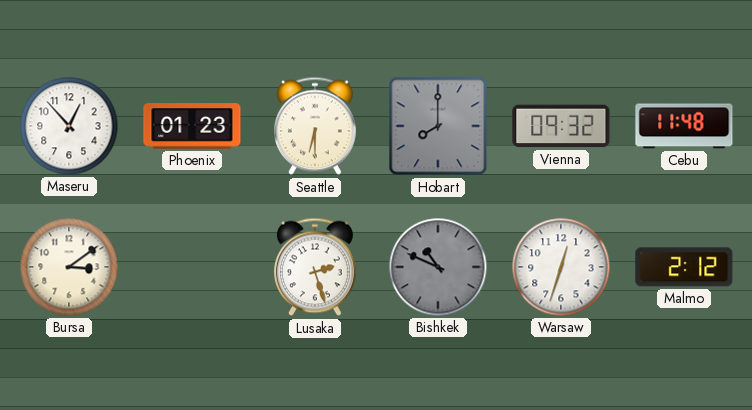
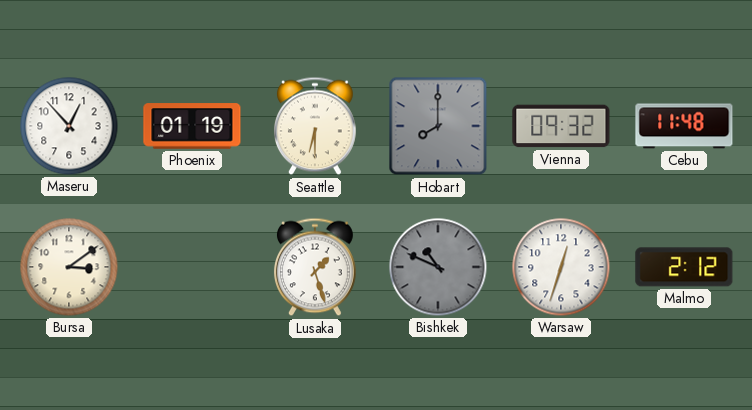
Phoenix: 01:23 -> 01:19
Lusaka: 2:27 -> 1:27
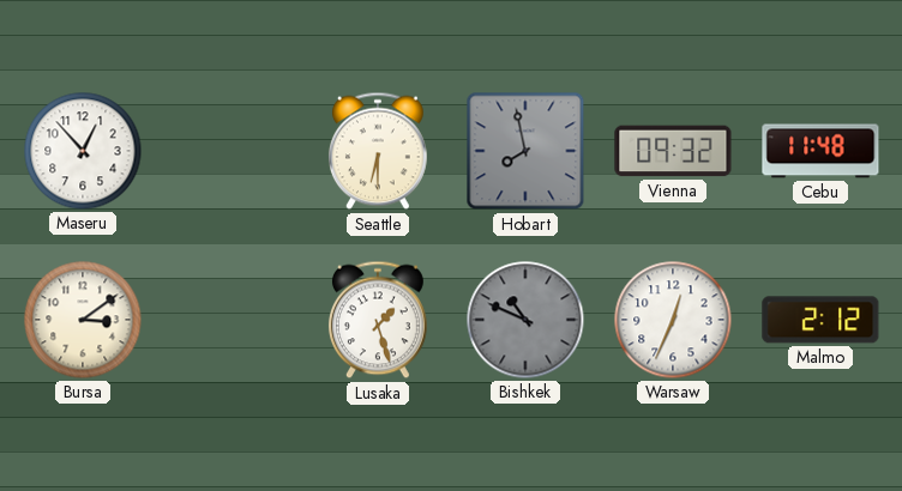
Phoenix: 01:19 -> none
Hobart: 8:00 -> 7:58
Warsaw: 12:33 -> 12:34
